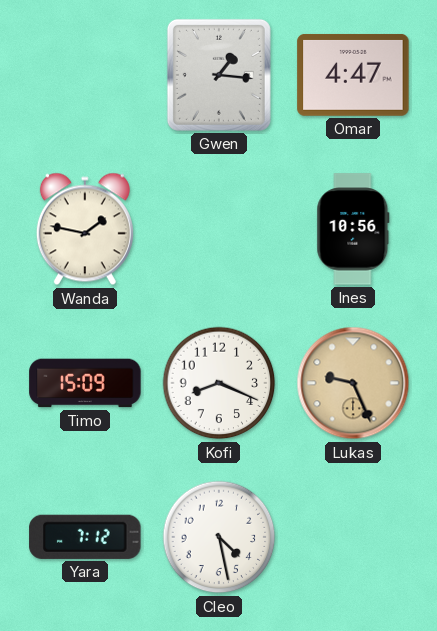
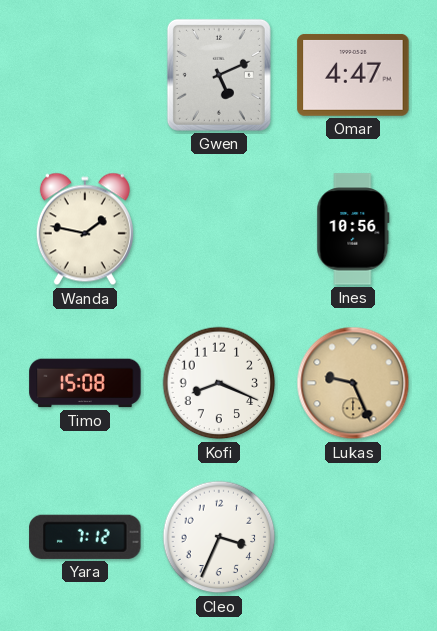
Gwen: 1:16 -> 5:11
Timo: 15:09 -> 15:08
Cleo: 4:28 -> 3:34
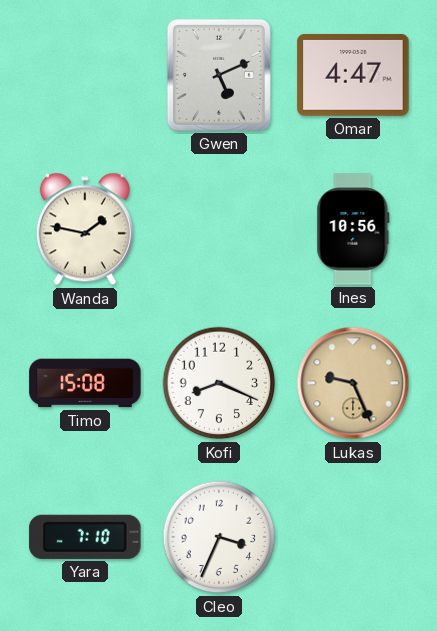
Yara: 7:12 -> 7:10
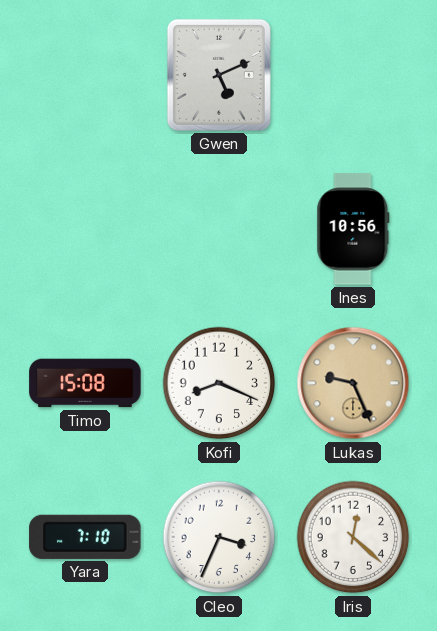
Omar: 4:47 -> none
Wanda: 1:47 -> none
Iris: none -> 12:22
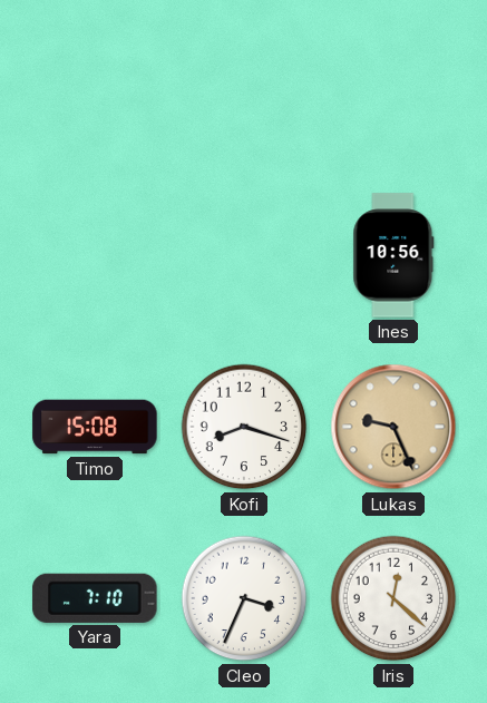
Gwen: 5:11 -> none
Kofi: 8:19 -> 8:18
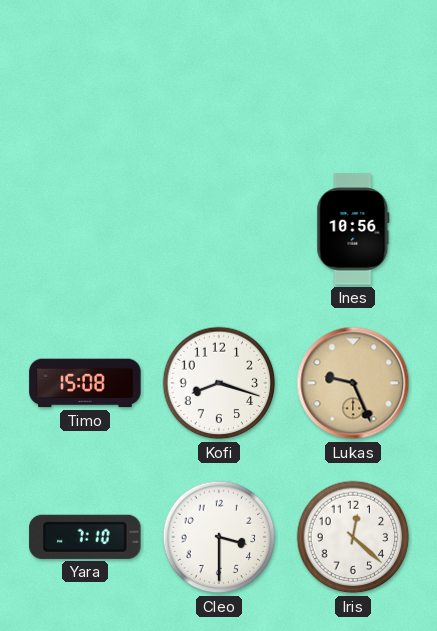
Cleo: 3:34 -> 3:30
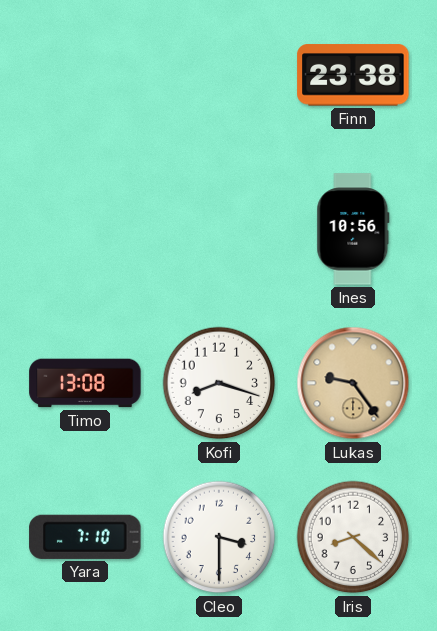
Finn: none -> 23:38
Timo: 15:08 -> 13:08
Lukas: 9:26 -> 9:24
Iris: 12:22 -> 8:22
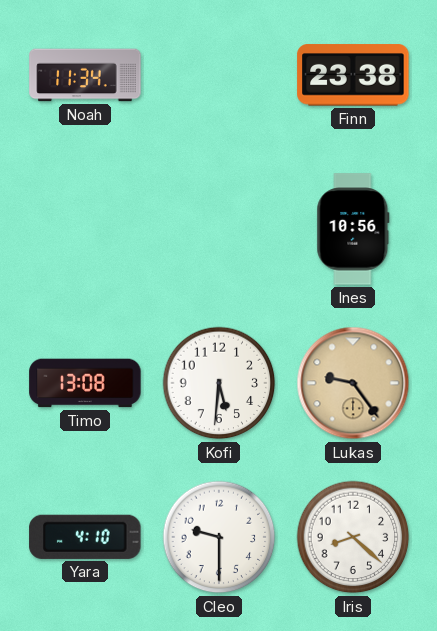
Noah: none -> 11:34
Kofi: 8:18 -> 5:31
Yara: 7:10 -> 4:10
Cleo: 3:30 -> 9:30
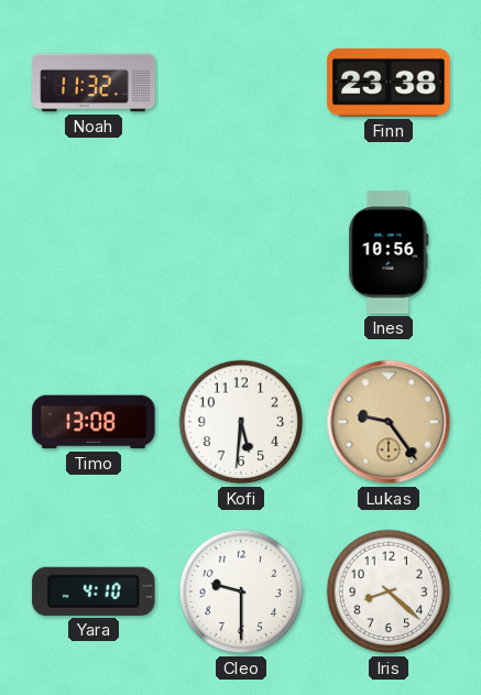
Noah: 11:34 -> 11:32
